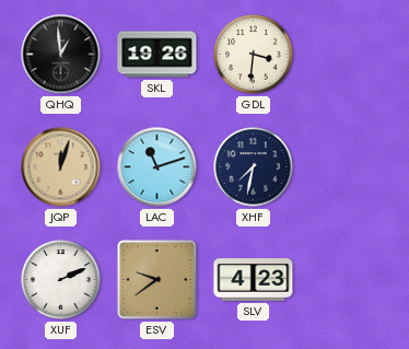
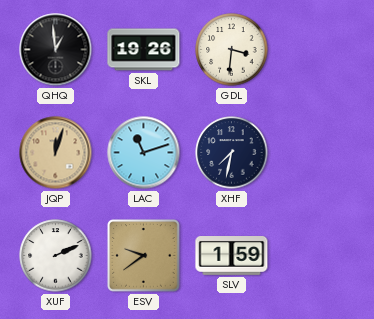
SLV: 4:23 -> 1:59
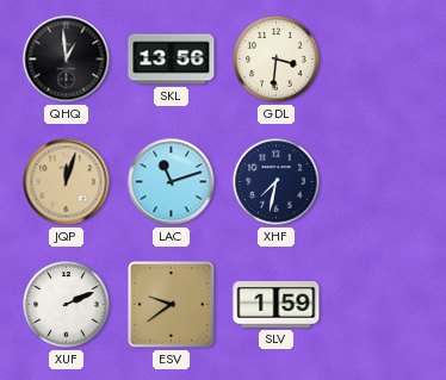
SKL: 19:26 -> 13:56
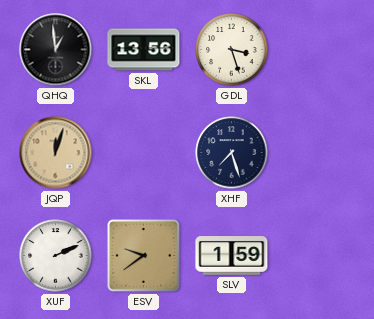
GDL: 3:31 -> 3:27
LAC: 11:12 -> none
XHF: 7:32 -> 7:27
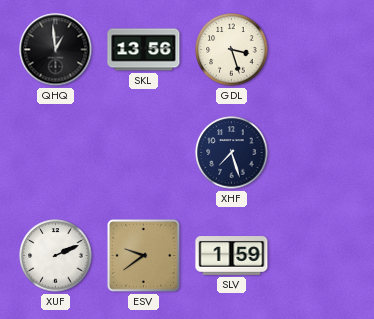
JQP: 12:03 -> none
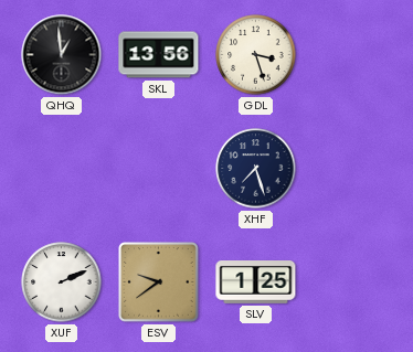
SLV: 1:59 -> 1:25
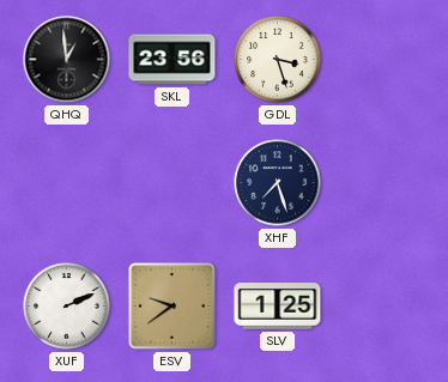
SKL: 13:56 -> 23:56
